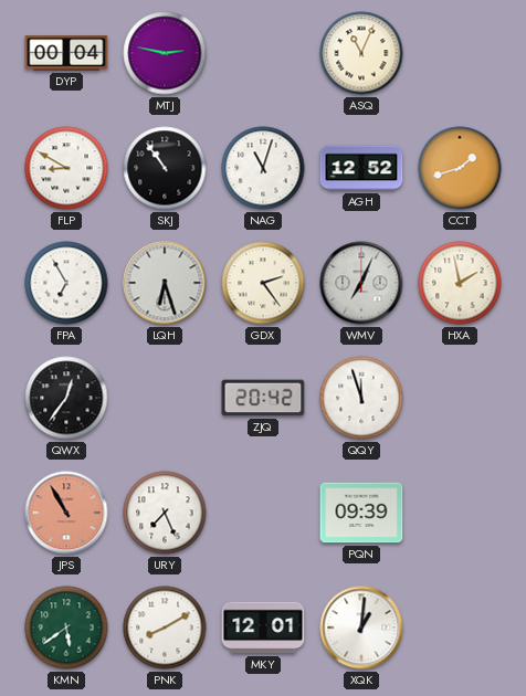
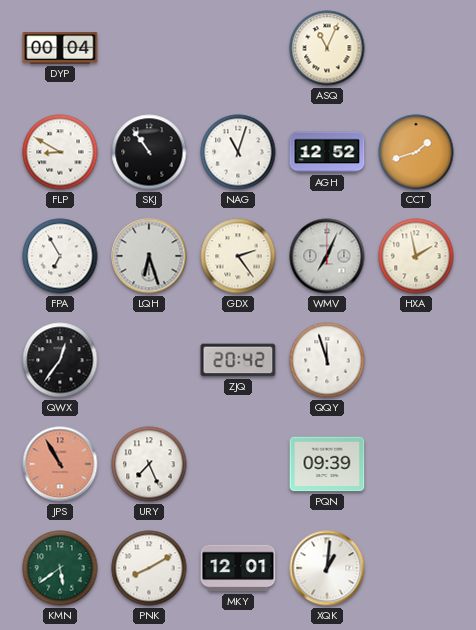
MTJ: 2:47 -> none
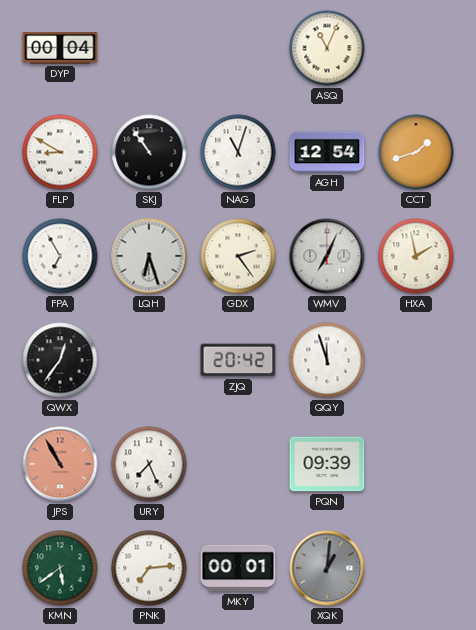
AGH: 12:52 -> 12:54
PNK: 8:10 -> 7:14
MKY: 12:01 -> 00:01
XQK dial: white -> grey
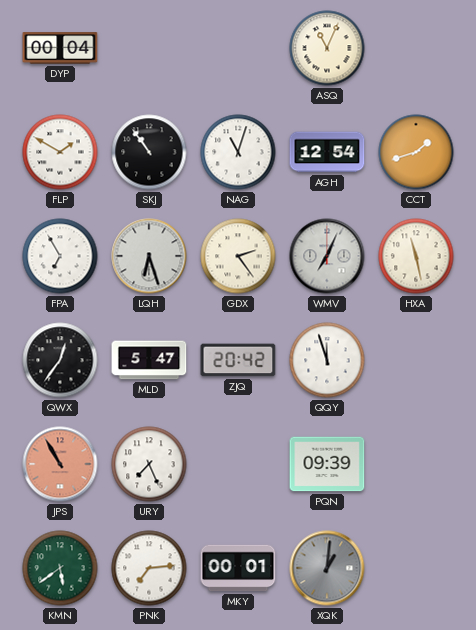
FLP: 8:50 -> 1:50
HXA: 1:58 -> 11:28
MLD: none -> 5:47
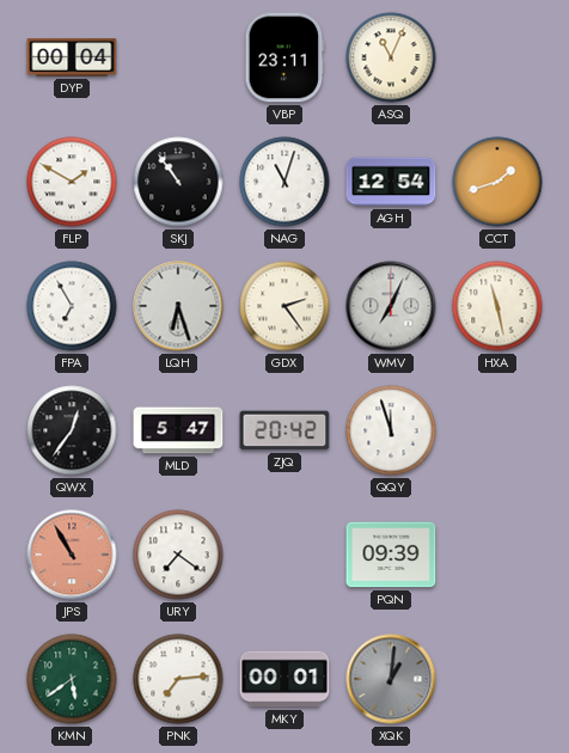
VBP: none -> 23:11
URY: 7:26 -> 7:21
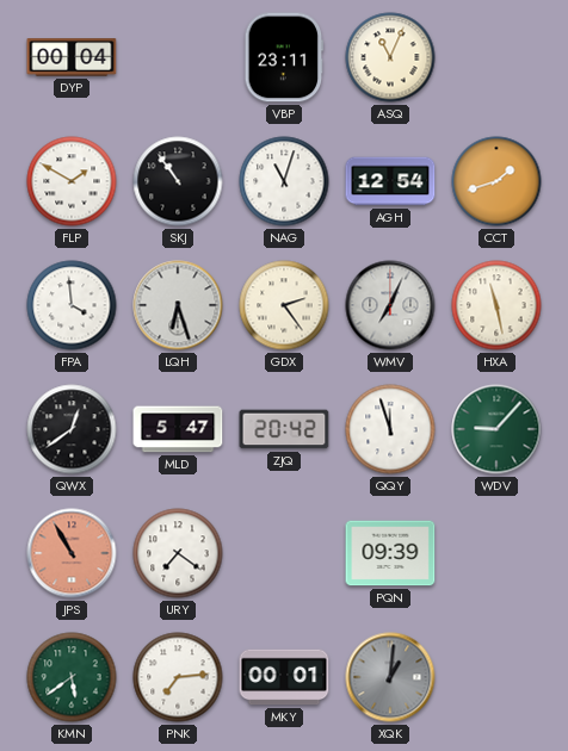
FPA: 6:55 -> 3:59
QWX: 12:36 -> 12:39
WDV: none -> 9:07
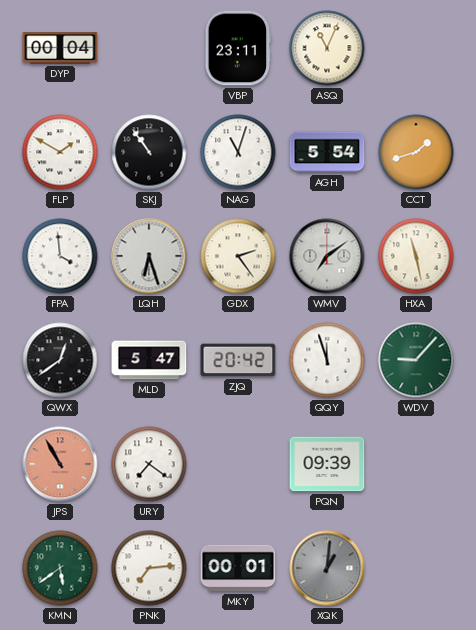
AGH: 12:54 -> 5:54
WMV: 7:04 -> 7:09
